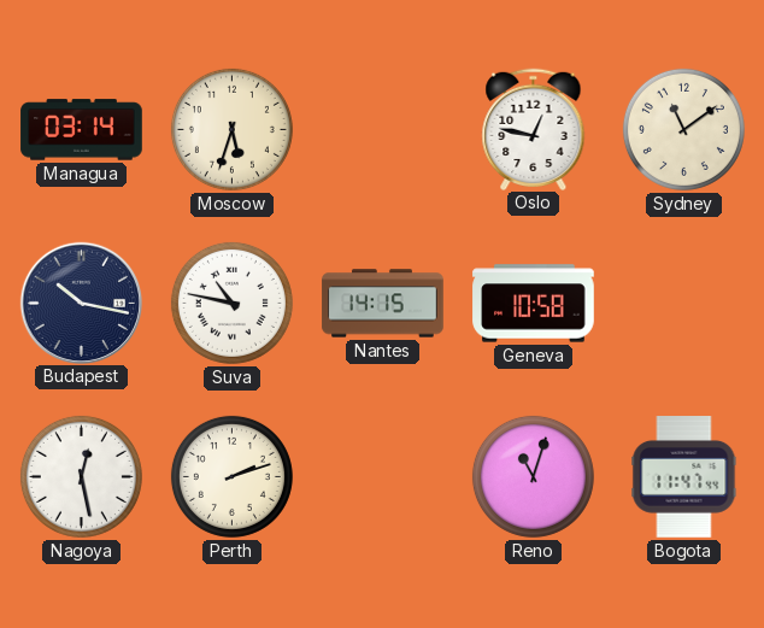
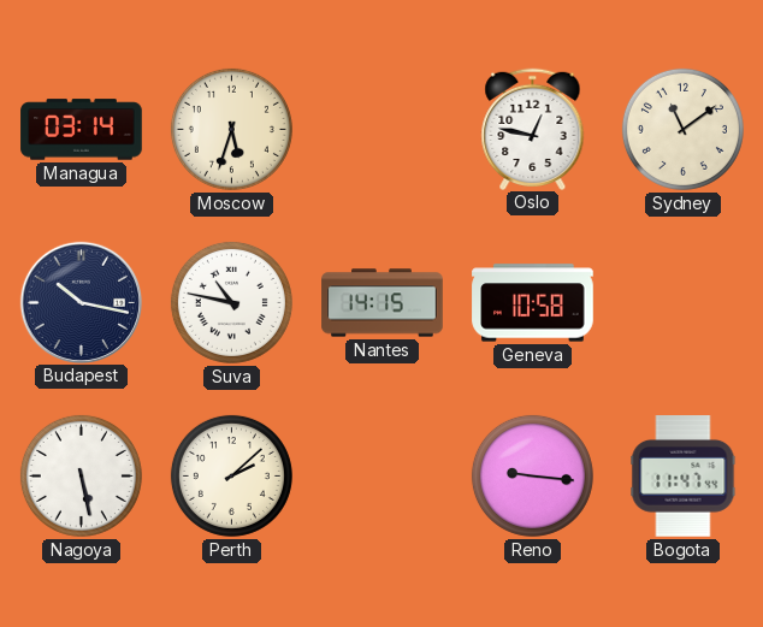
Nagoya: 12:28 -> 5:28
Perth: 2:12 -> 2:08
Reno: 11:03 -> 9:16
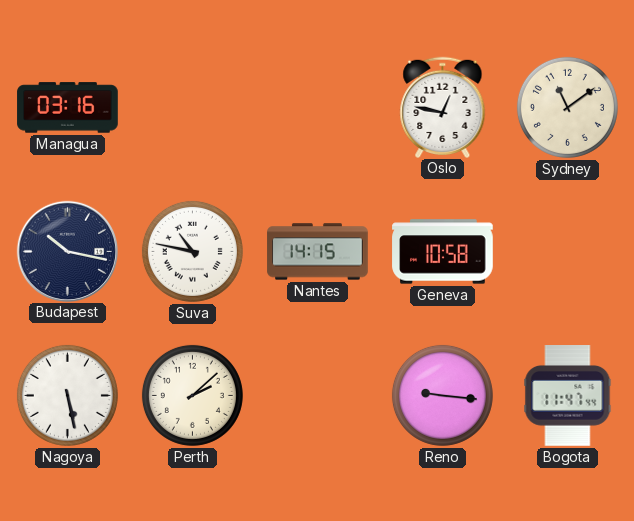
Managua: 03:14 -> 03:16
Moscow: 5:33 -> none
